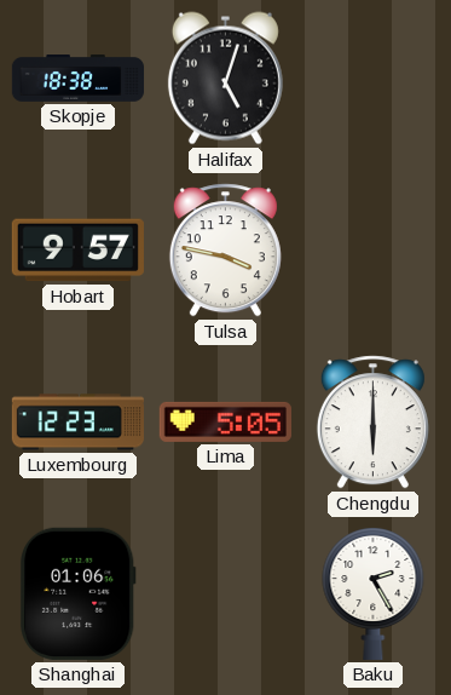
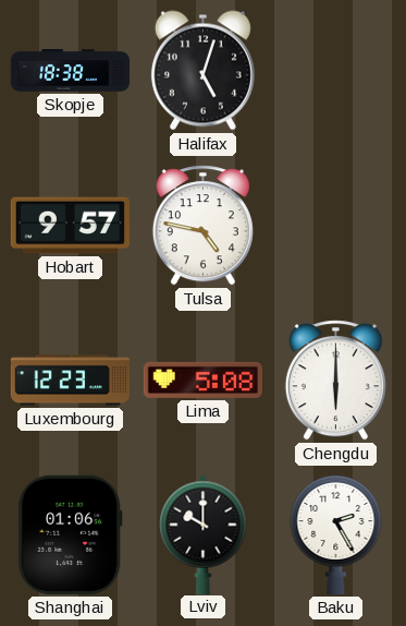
Tulsa: 3:47 -> 4:47
Lima: 5:05 -> 5:08
Lviv: none -> 10:00
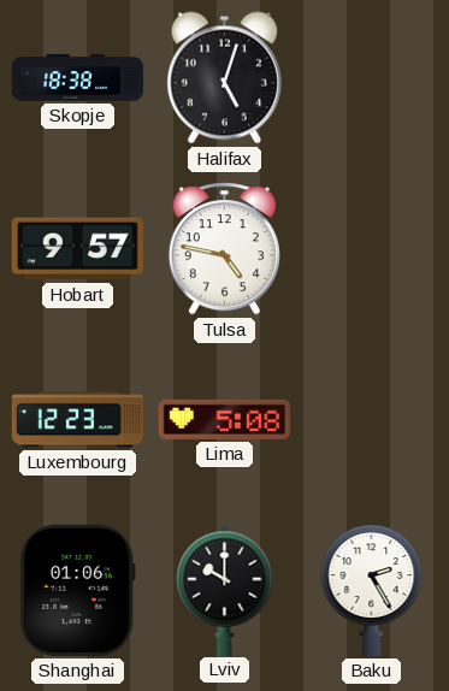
Chengdu: 6:00 -> none
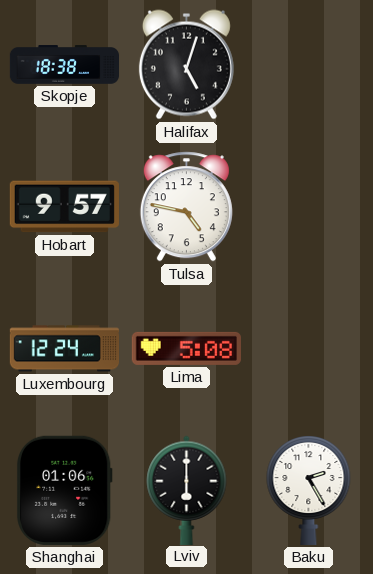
Luxembourg: 12:23 -> 12:24
Lviv: 10:00 -> 6:00
